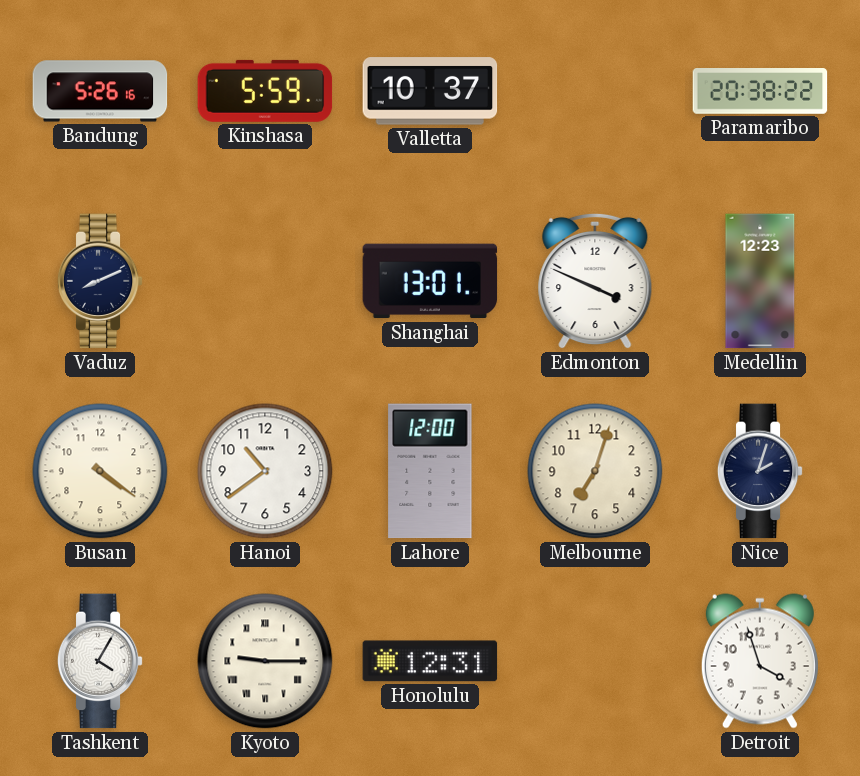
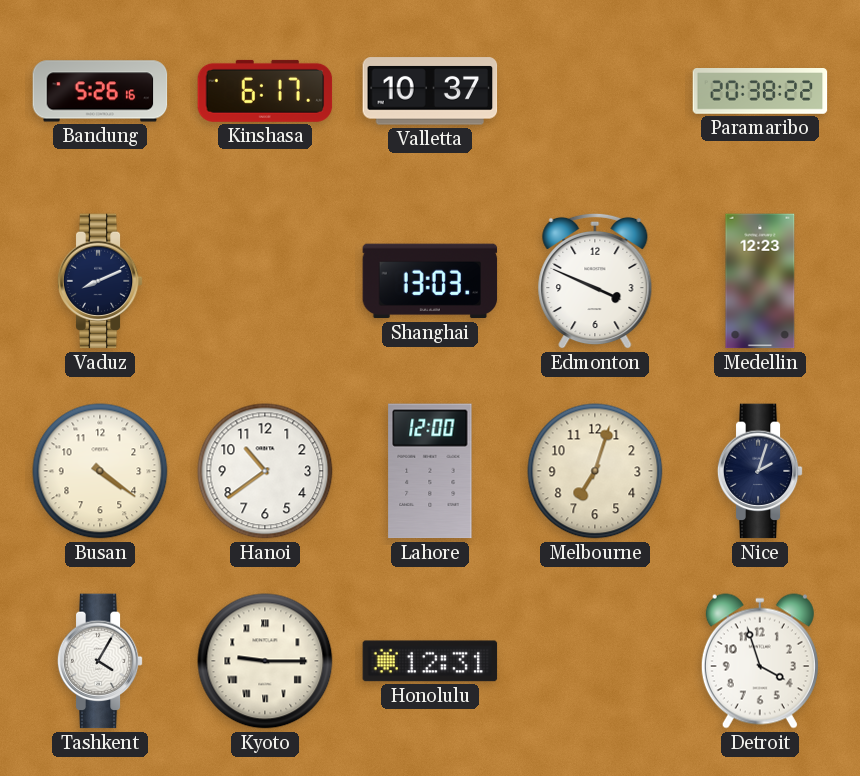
Kinshasa: 5:59 -> 6:17
Shanghai: 13:01 -> 13:03
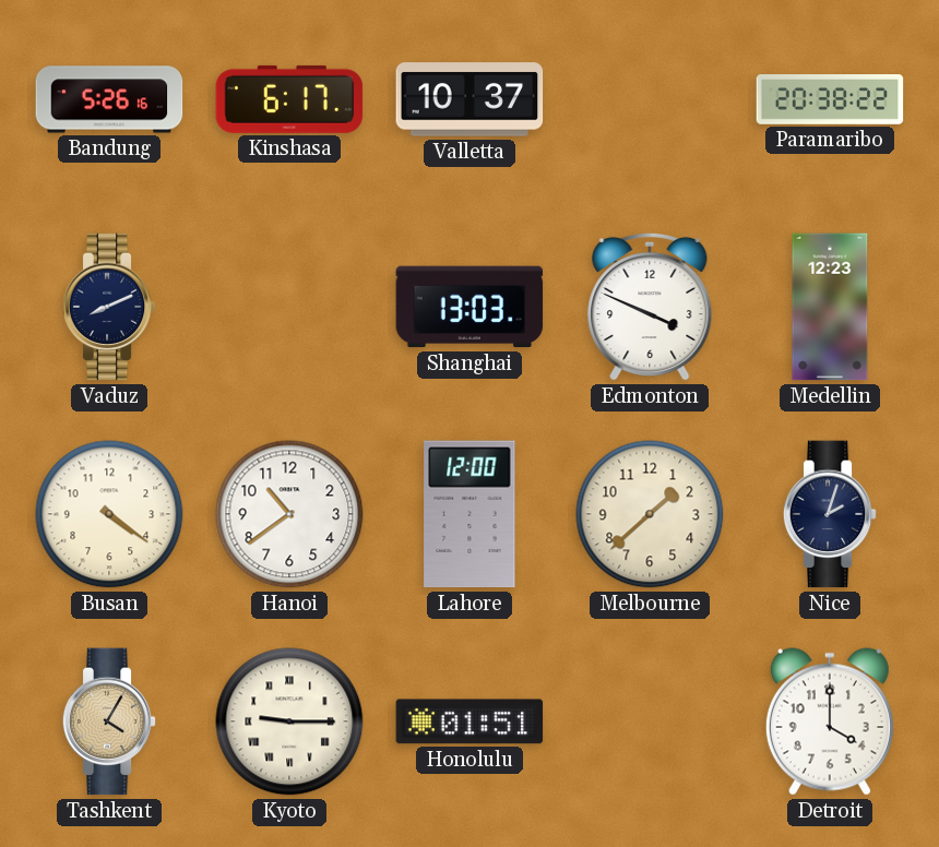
Melbourne: 7:03 -> 1:38
Tashkent dial: white -> champagne
Honolulu: 12:31 -> 01:51
Detroit: 3:57 -> 4:00
